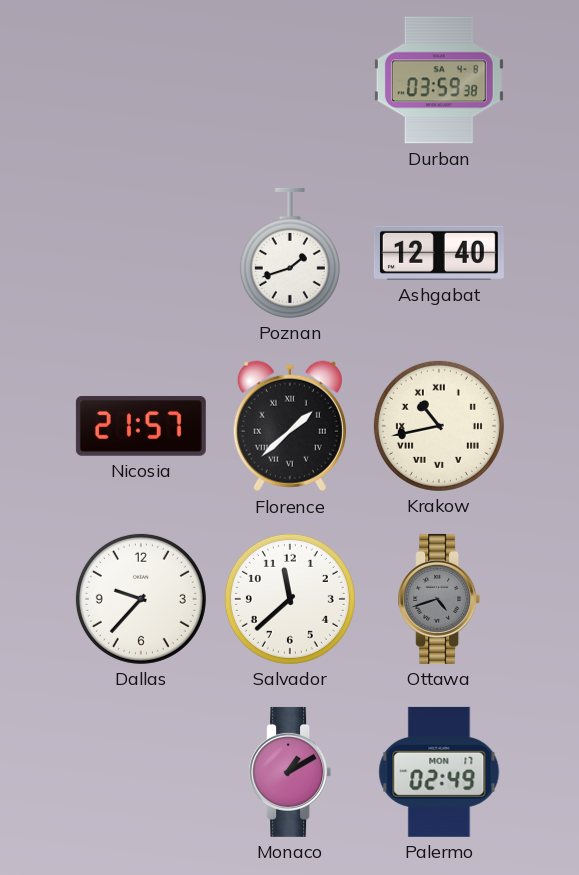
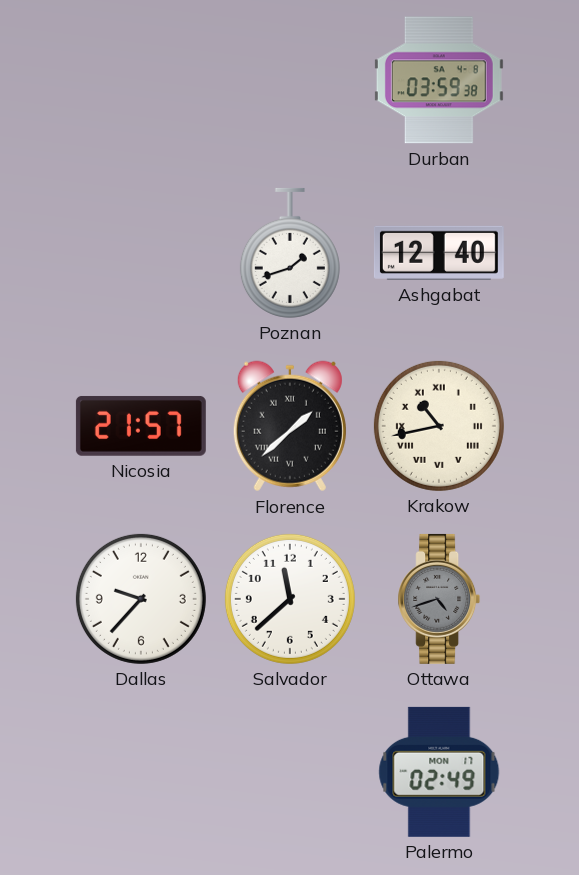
Monaco: 1:10 -> none
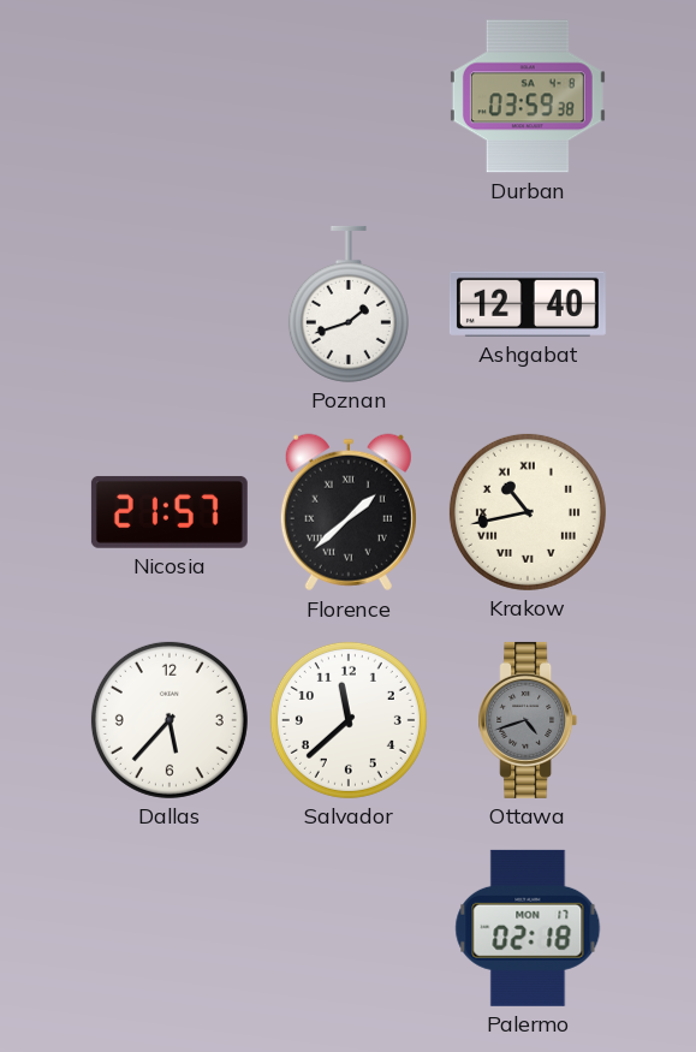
Dallas: 9:37 -> 5:37
Palermo: 02:49 -> 02:18
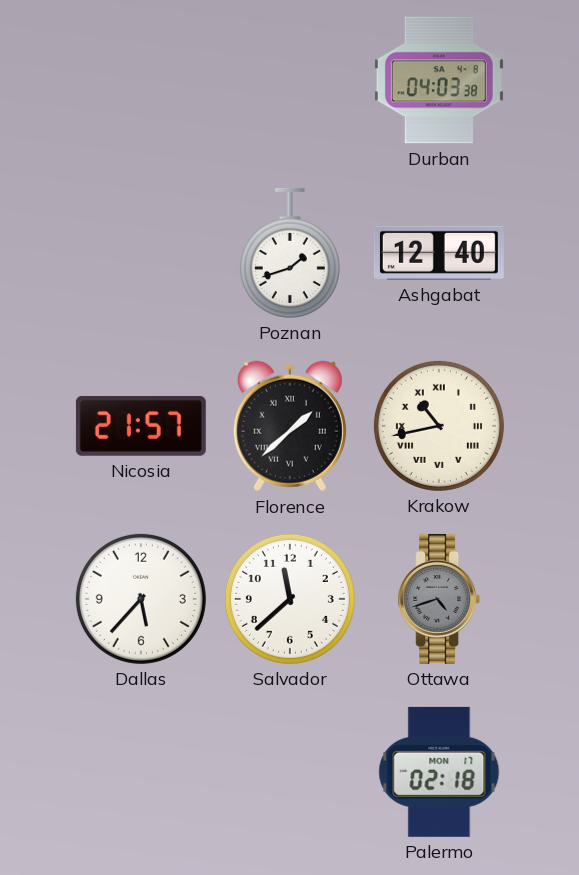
Durban: 03:59 -> 04:03
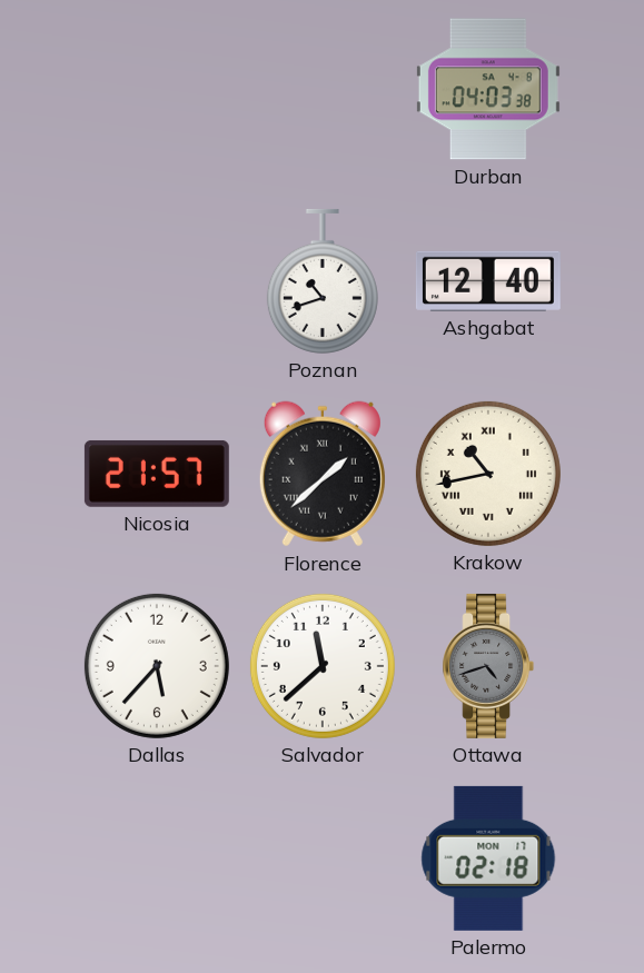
Poznan: 1:42 -> 10:42
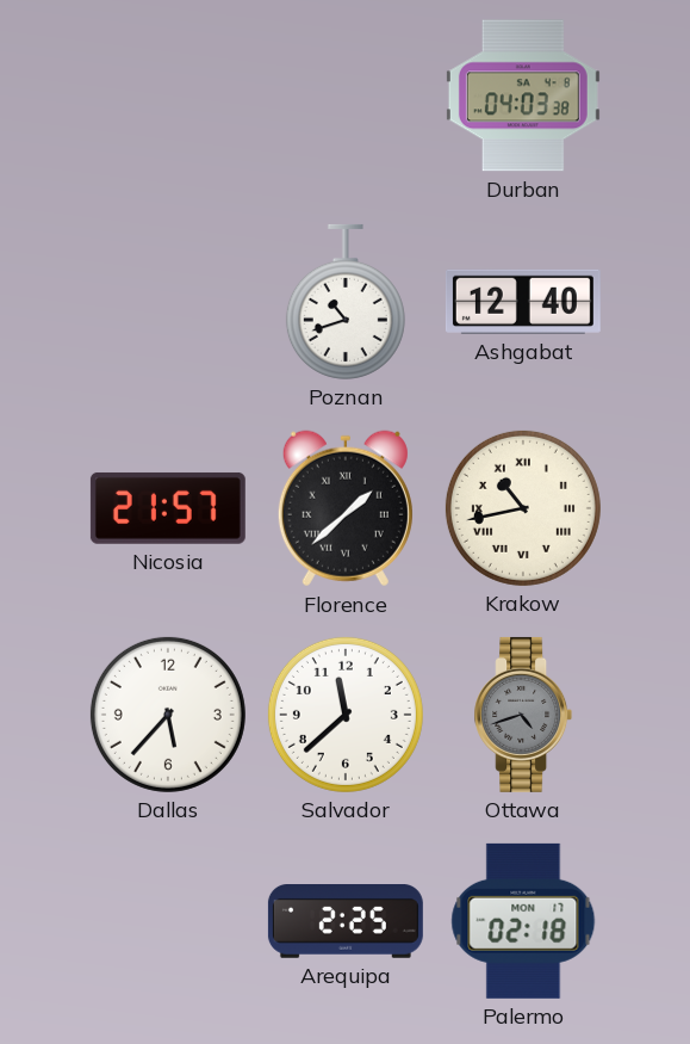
Arequipa: none -> 2:25
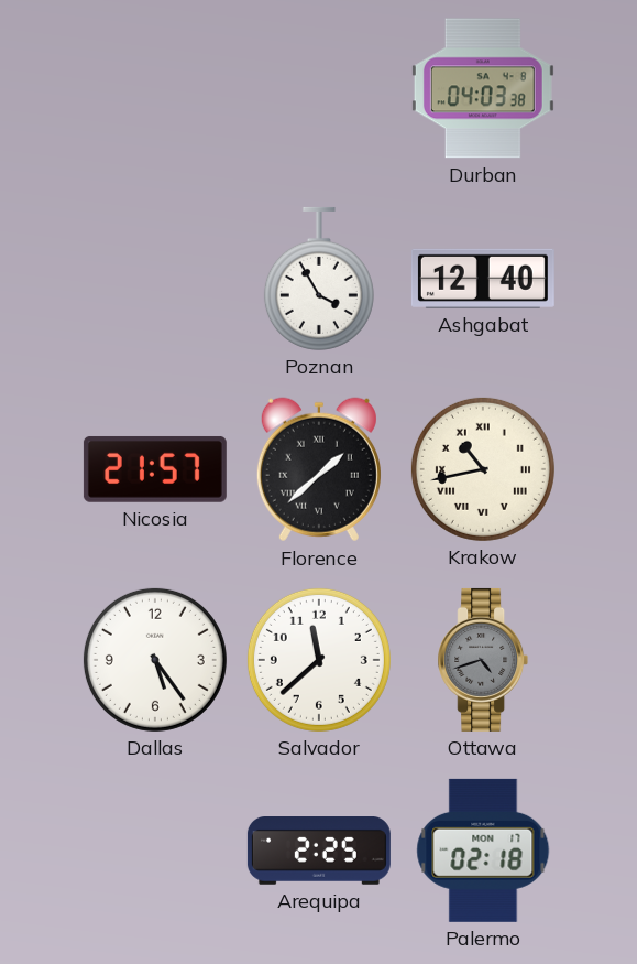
Poznan: 10:42 -> 3:55
Dallas: 5:37 -> 5:24
